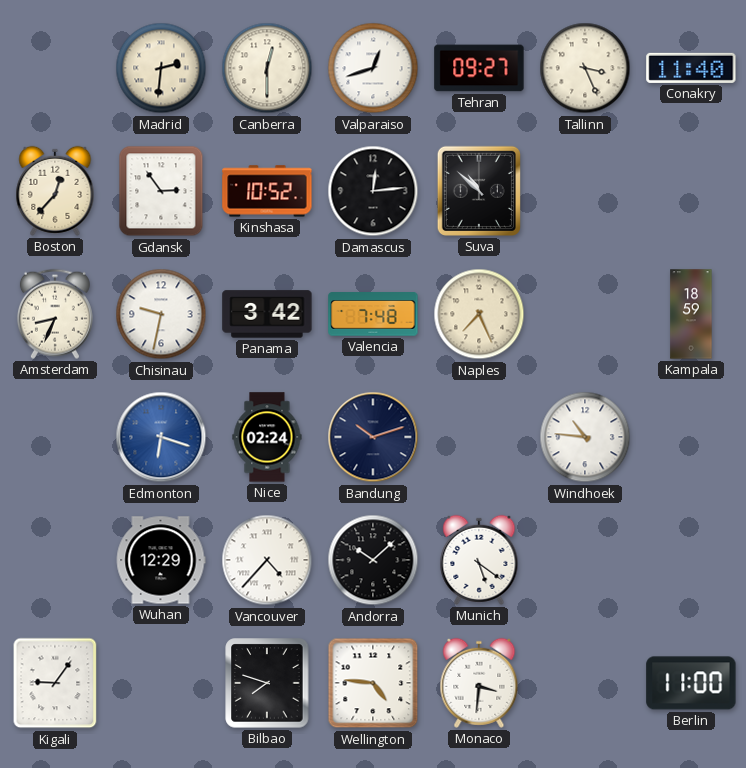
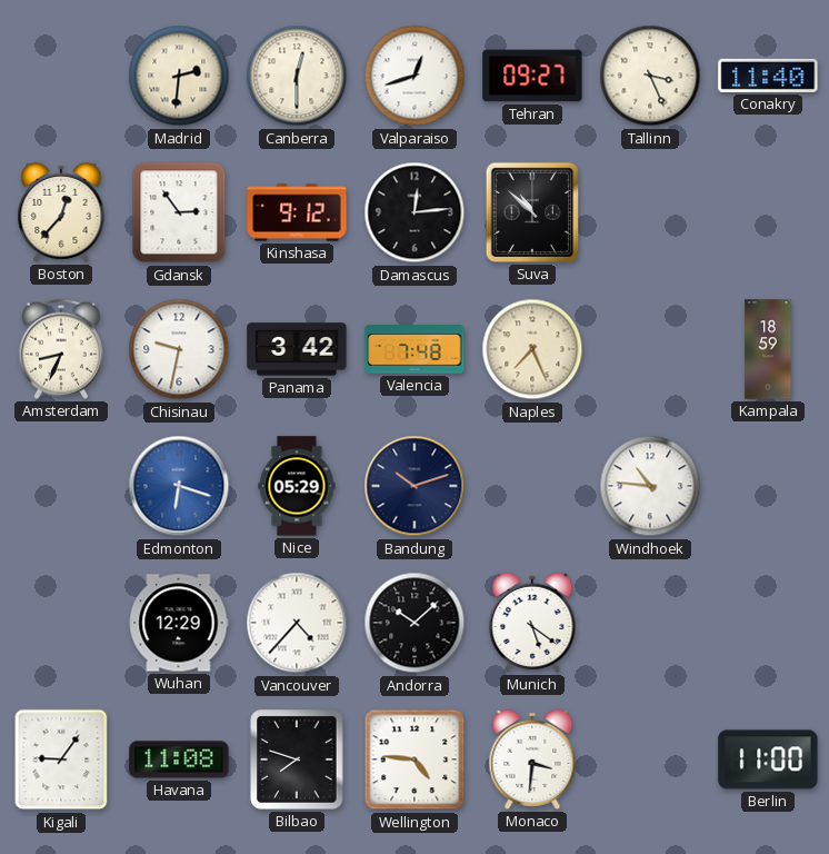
Kinshasa: 10:52 -> 9:12
Nice: 02:24 -> 05:29
Havana: none -> 11:08
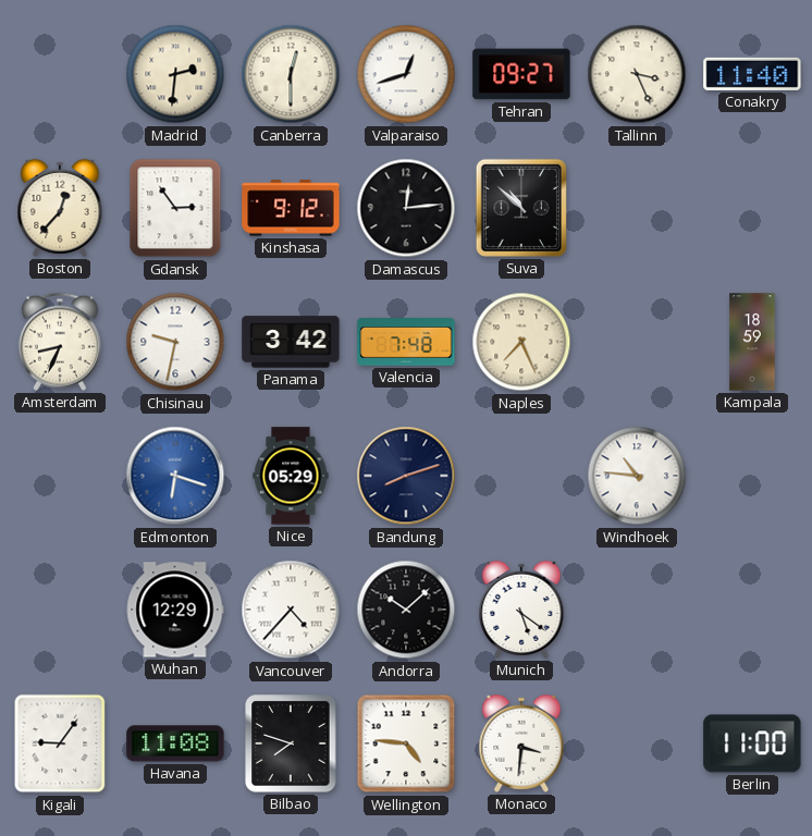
Bandung: 10:12 -> 8:12
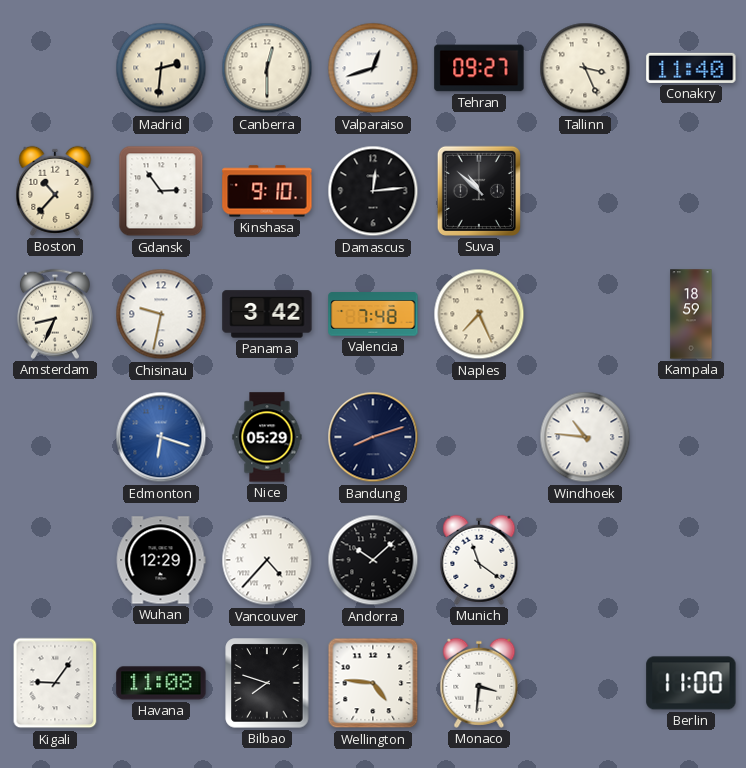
Boston: 12:37 -> 10:37
Kinshasa: 9:12 -> 9:10
Munich: 5:21 -> 11:21
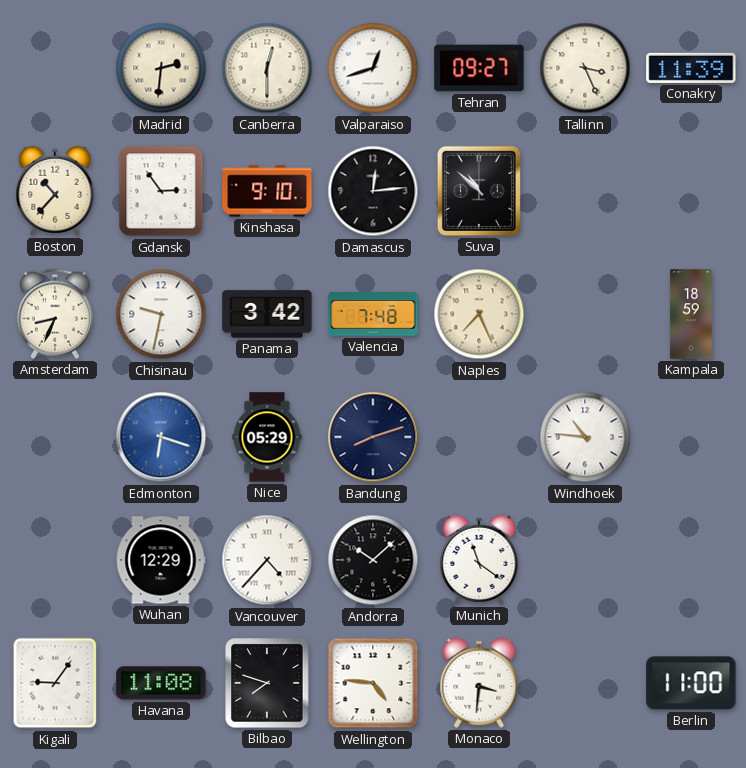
Conakry: 11:40 -> 11:39
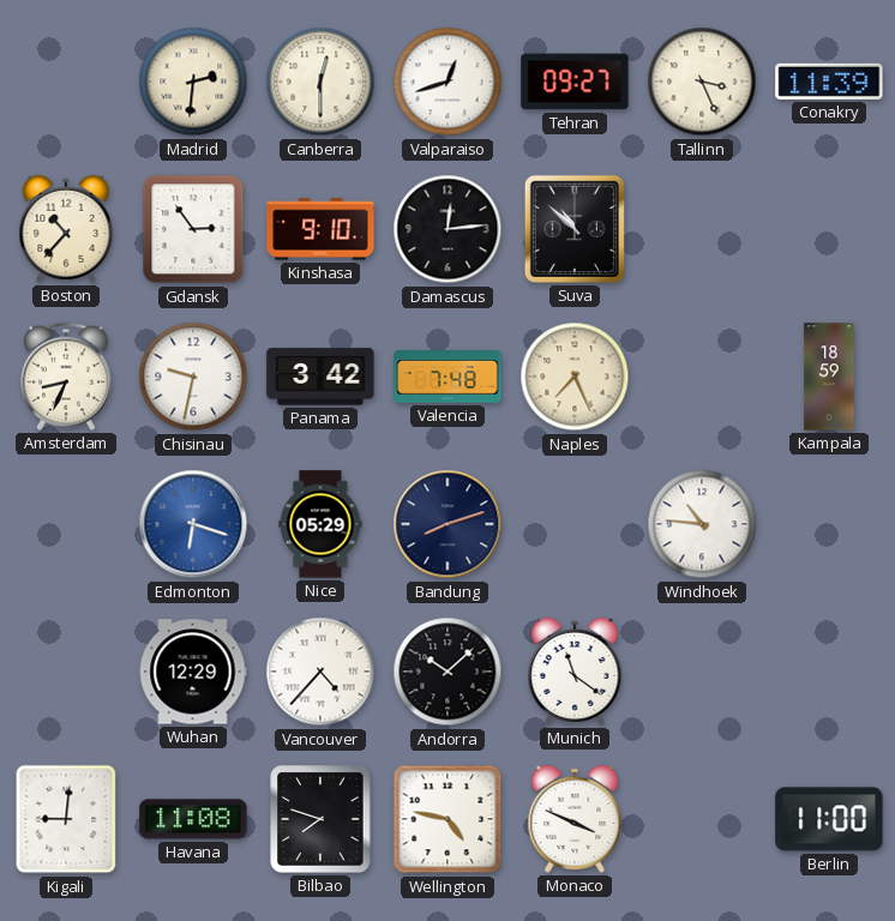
Kigali: 9:06 -> 9:01
Wellington: 4:46 -> 4:47
Monaco: 3:31 -> 3:49
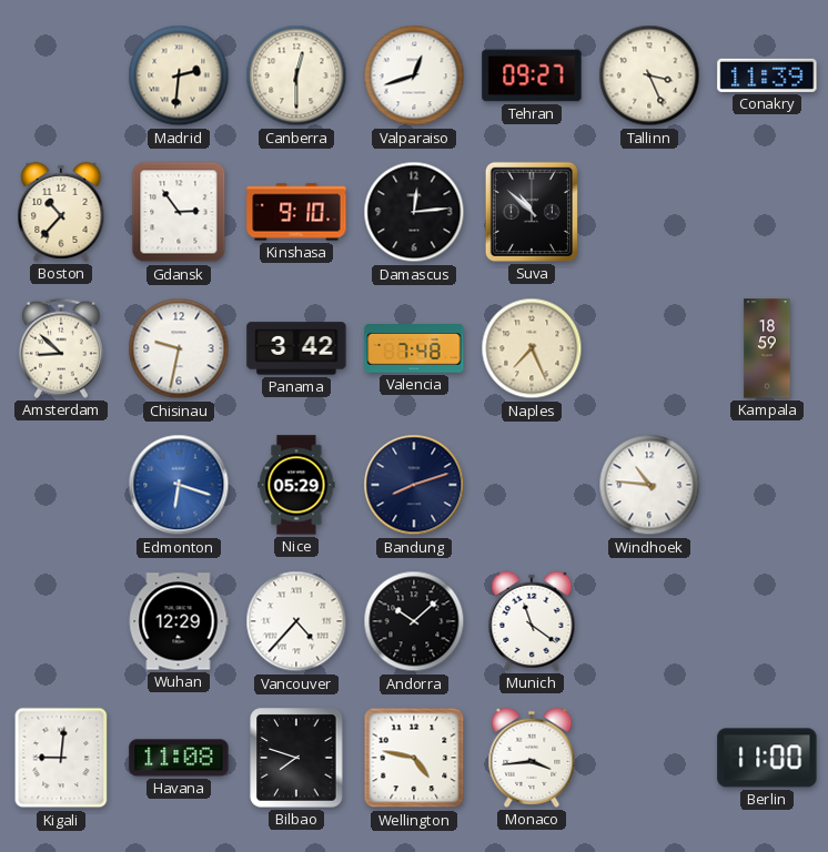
Amsterdam: 8:34 -> 8:52
Monaco: 3:49 -> 3:44
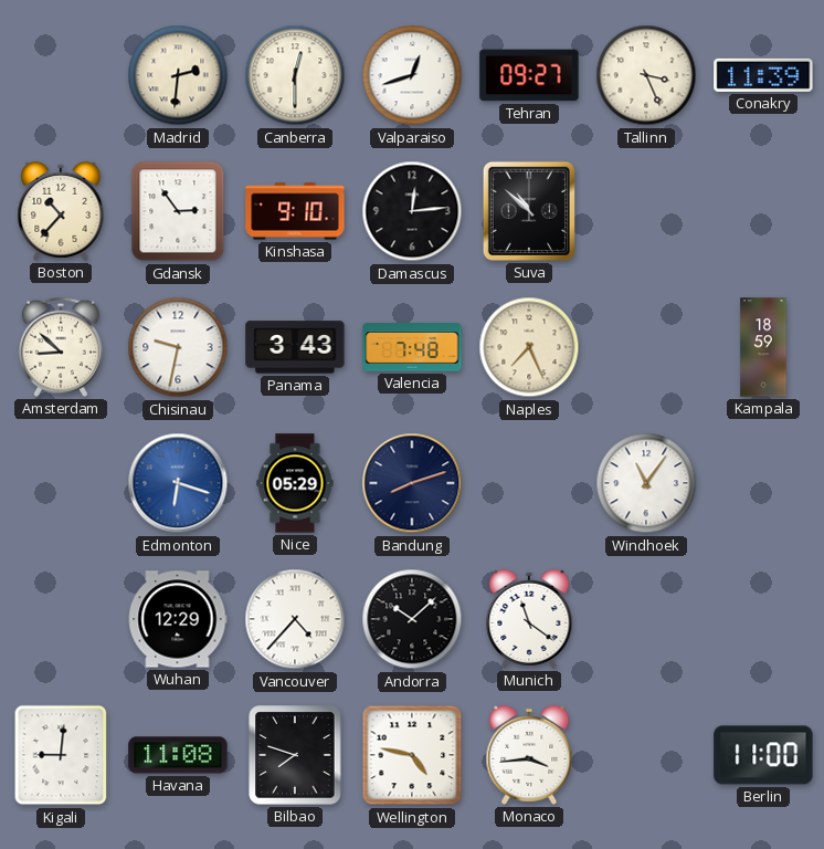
Panama: 3:42 -> 3:43
Windhoek: 10:46 -> 11:06
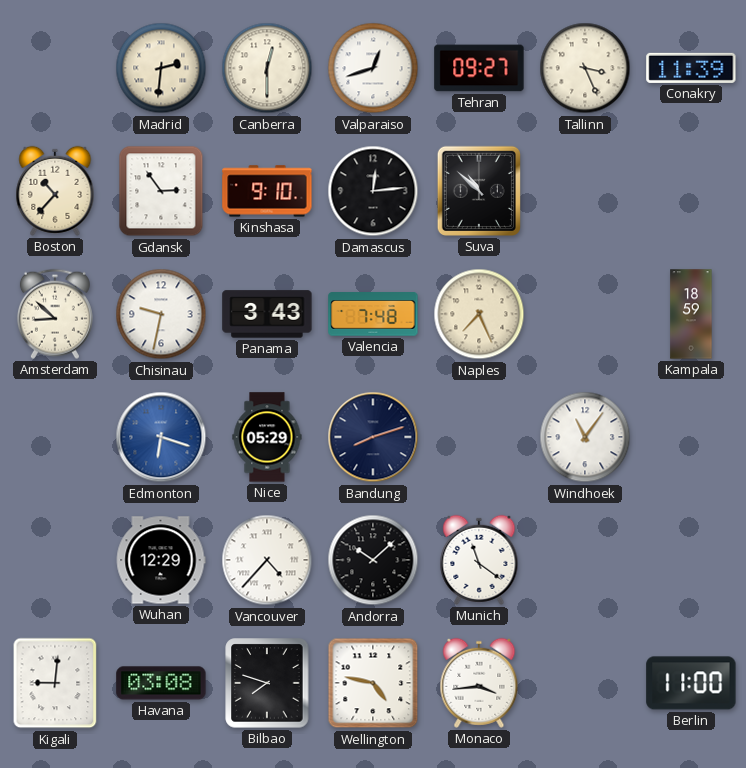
Havana: 11:08 -> 03:08
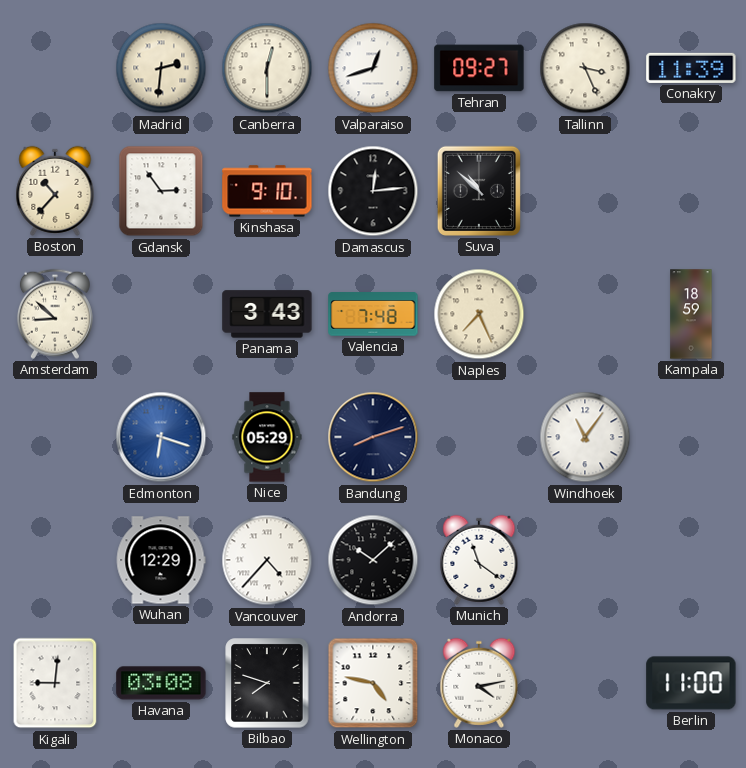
Chisinau: 9:32 -> none
Monaco: 3:44 -> 4:13
